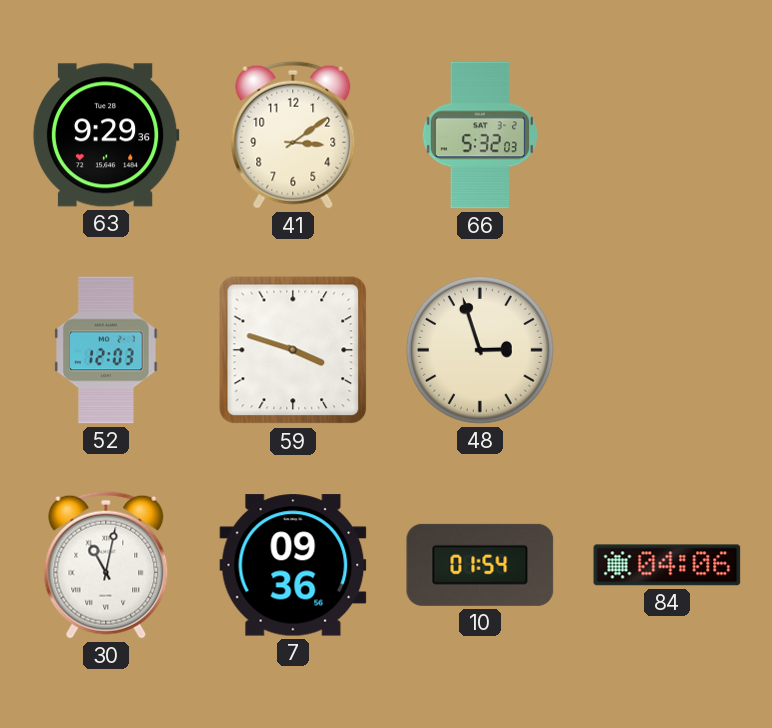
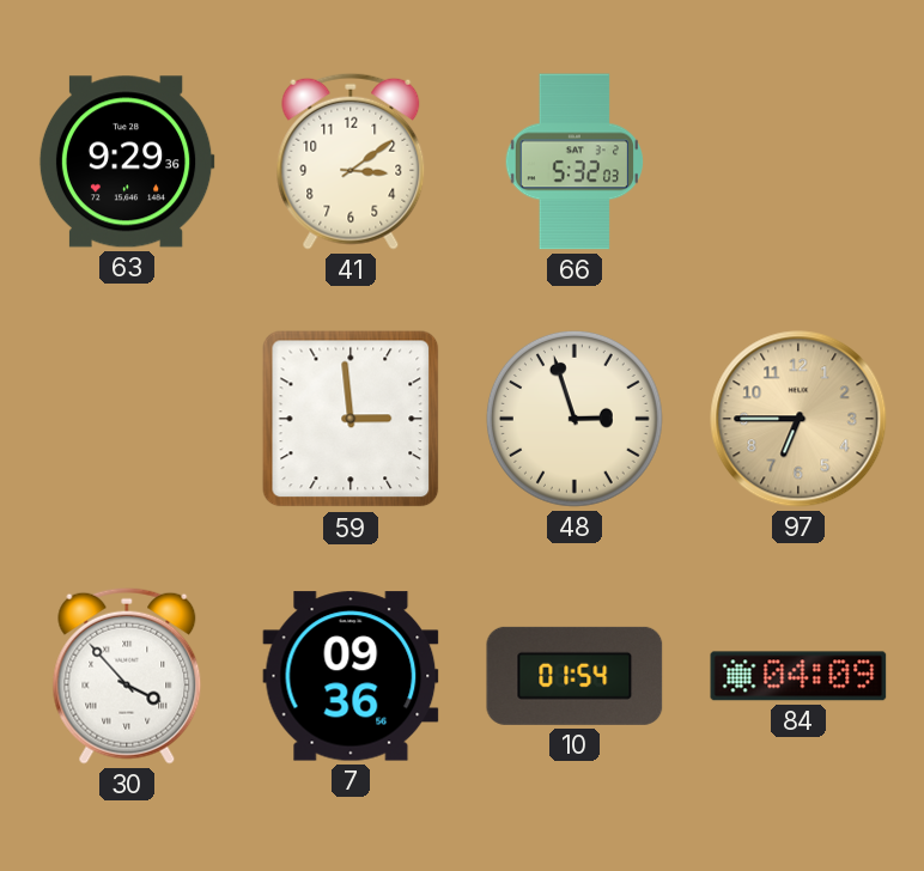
52: 12:03 -> none
59: 3:48 -> 2:59
97: none -> 6:45
30: 11:02 -> 3:53
84: 04:06 -> 04:09
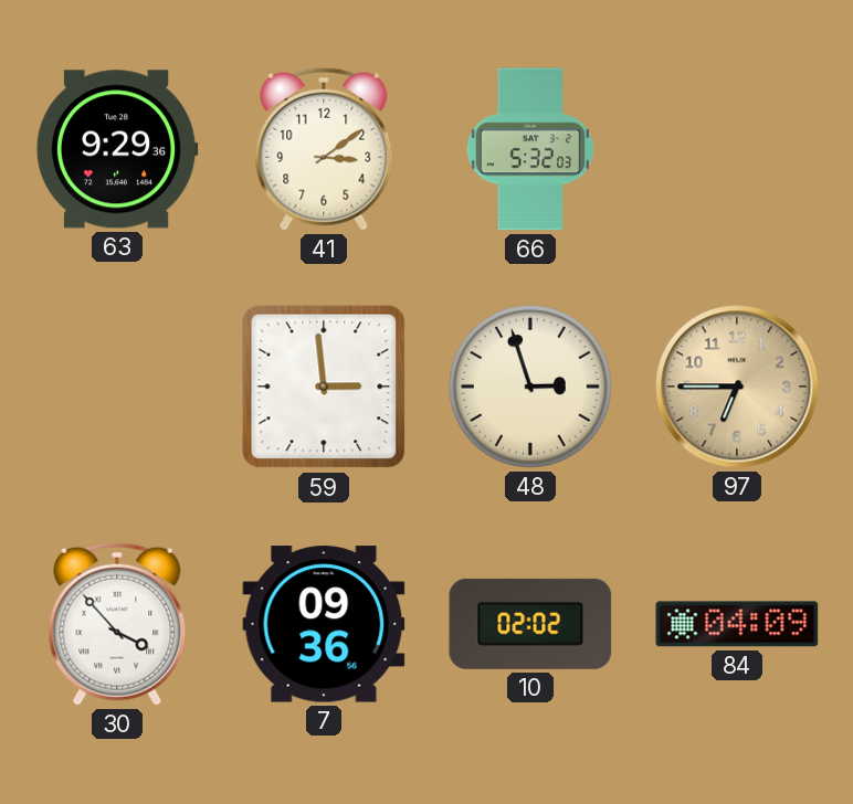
10: 01:54 -> 02:02
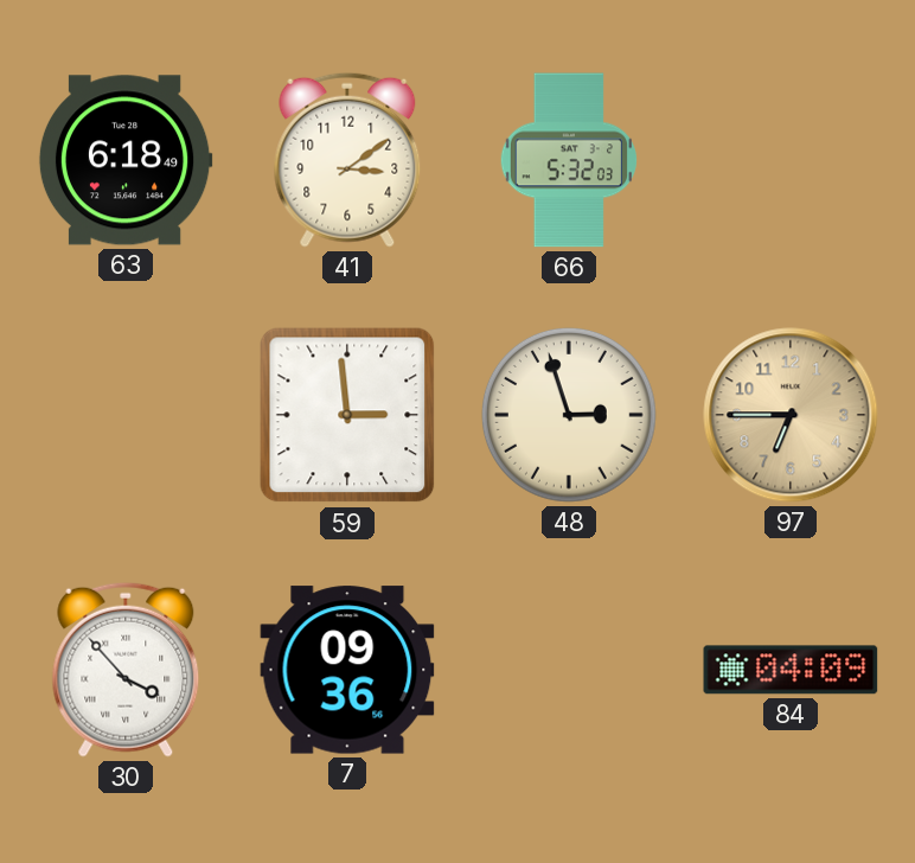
63: 9:29 -> 6:18
10: 02:02 -> none
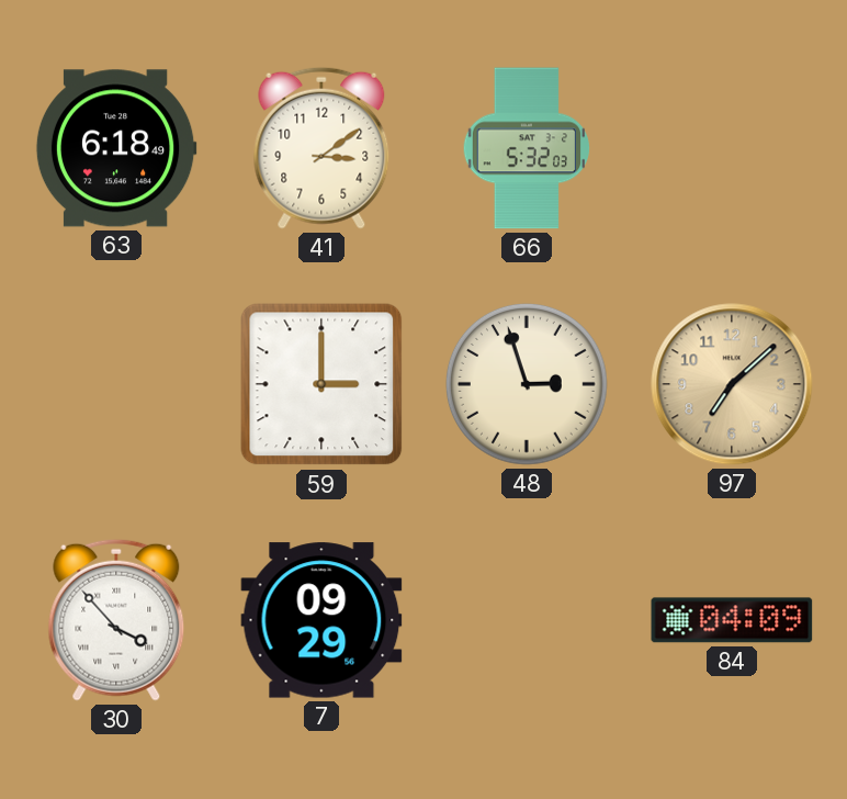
59: 2:59 -> 3:00
97: 6:45 -> 7:08
7: 09:36 -> 09:29
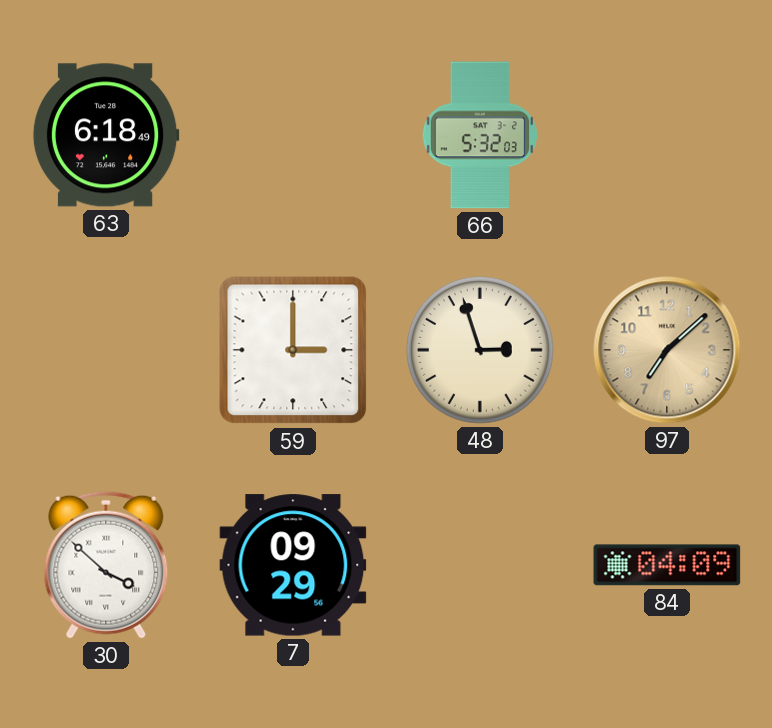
41: 3:09 -> none
30: 3:53 -> 3:52
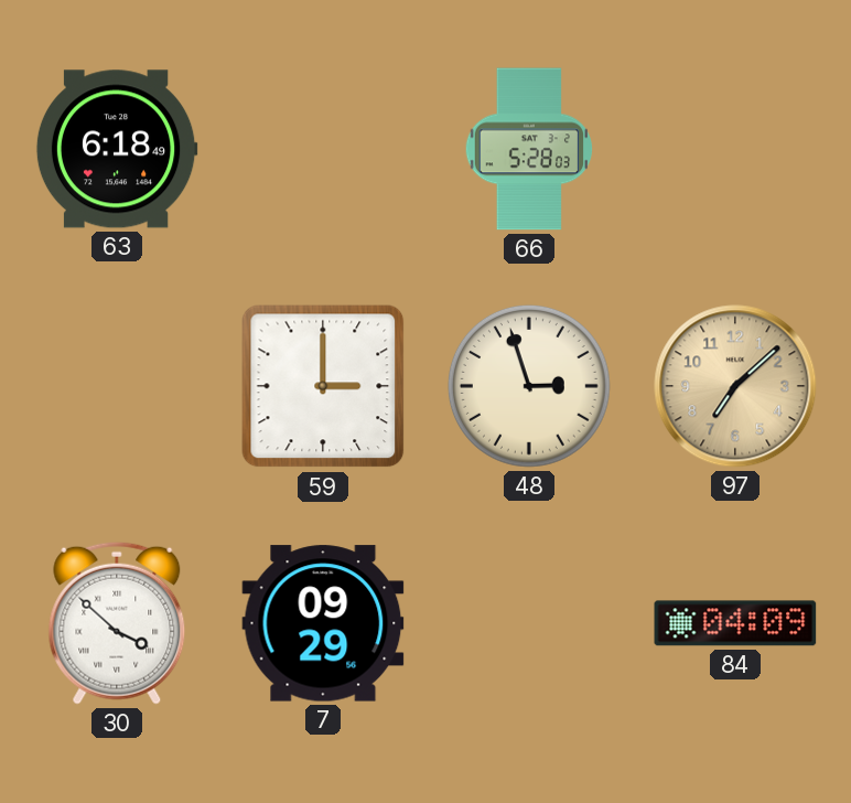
66: 5:32 -> 5:28
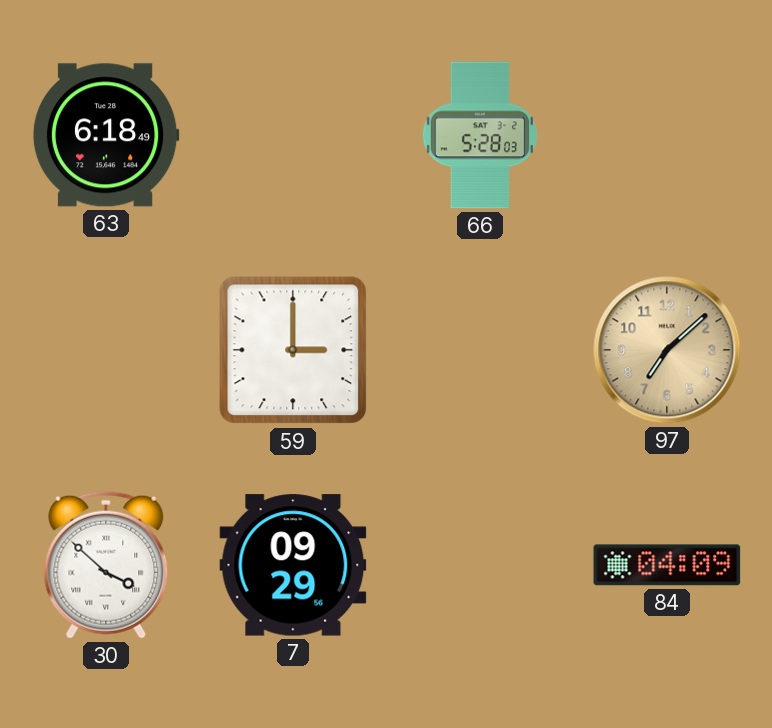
48: 2:57 -> none
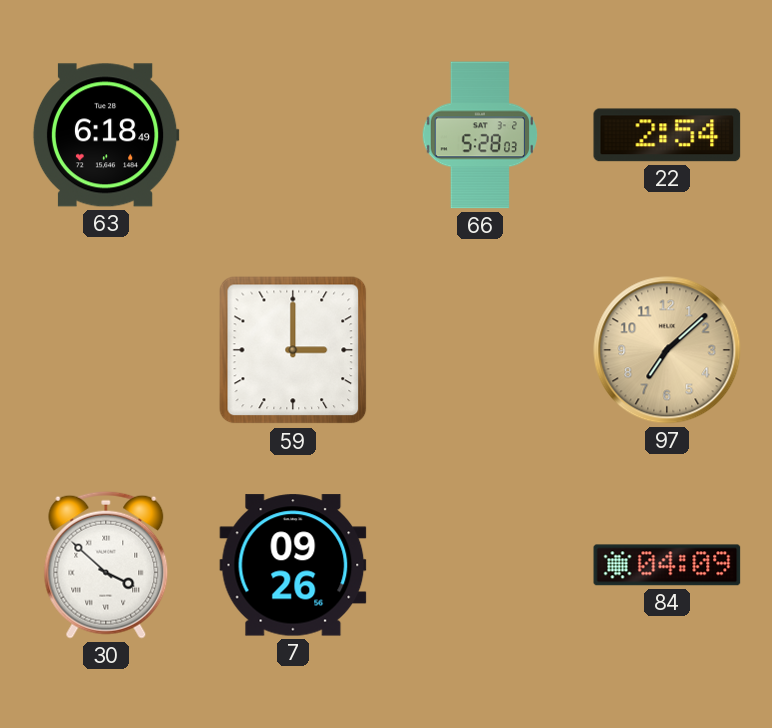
22: none -> 2:54
7: 09:29 -> 09:26
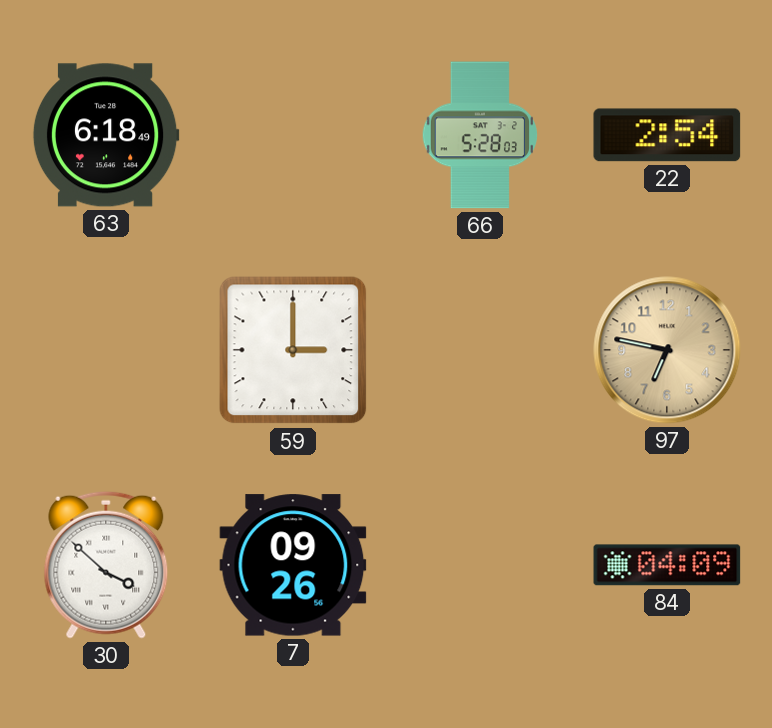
97: 7:08 -> 6:47
